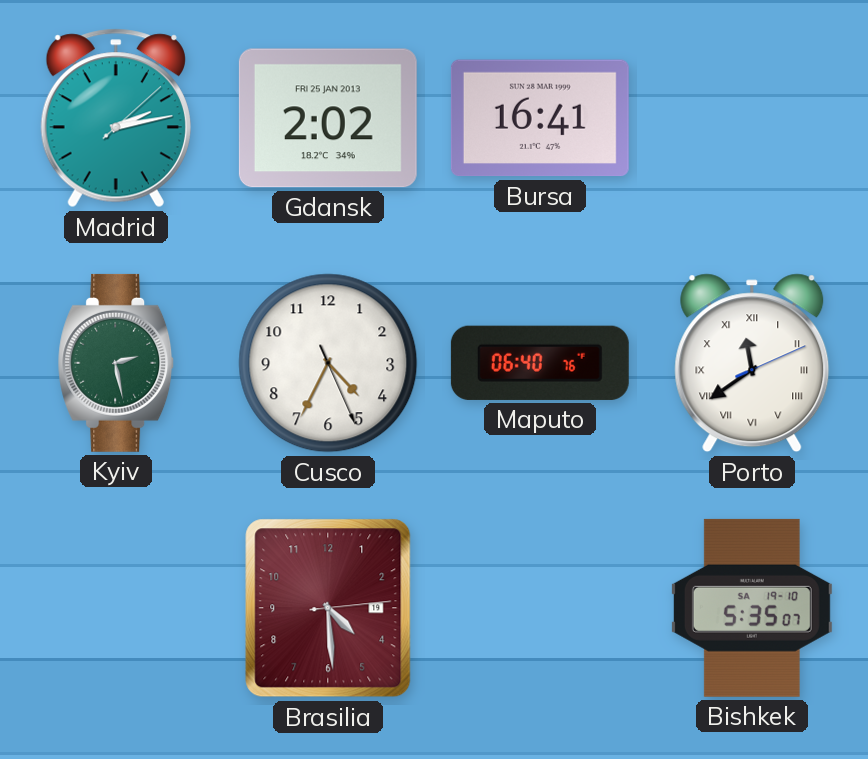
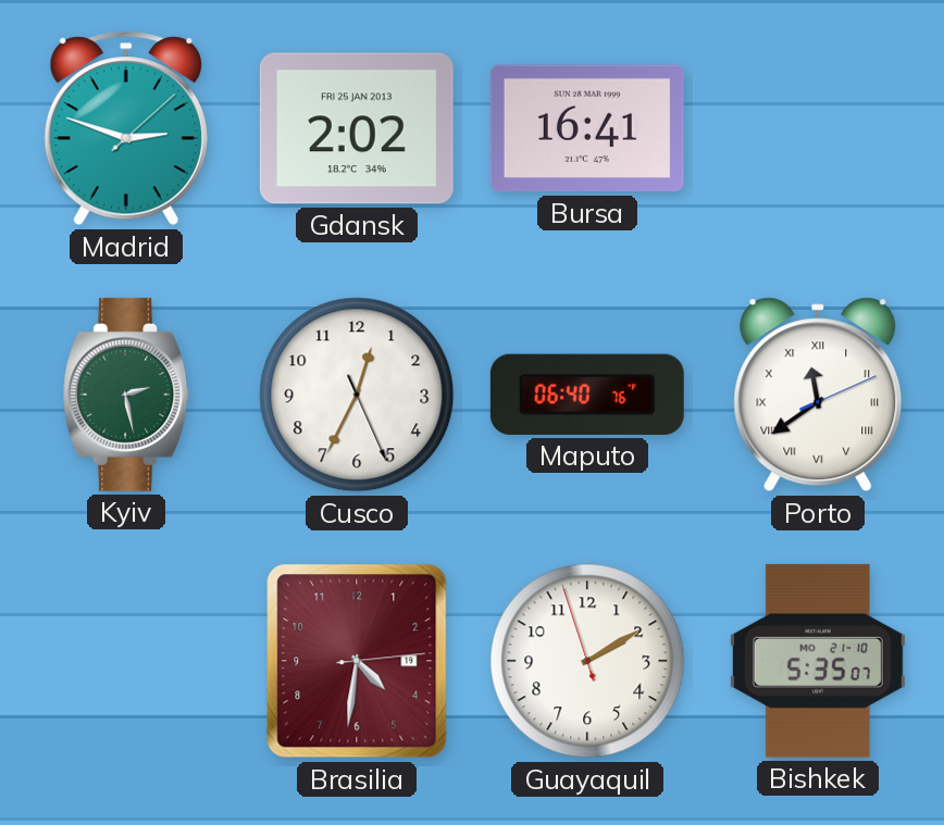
Madrid: 2:13 -> 2:48
Cusco: 4:34 -> 12:34
Brasilia: 4:29 -> 4:31
Guayaquil: none -> 2:09
Bishkek date: SA 19-10 -> MO 21-10
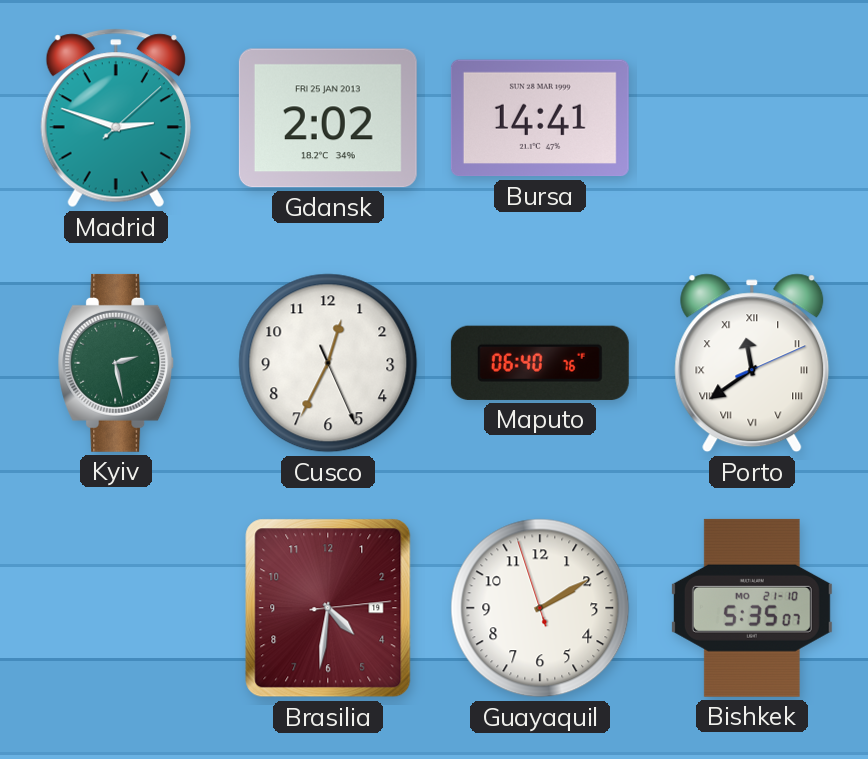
Bursa: 16:41 -> 14:41
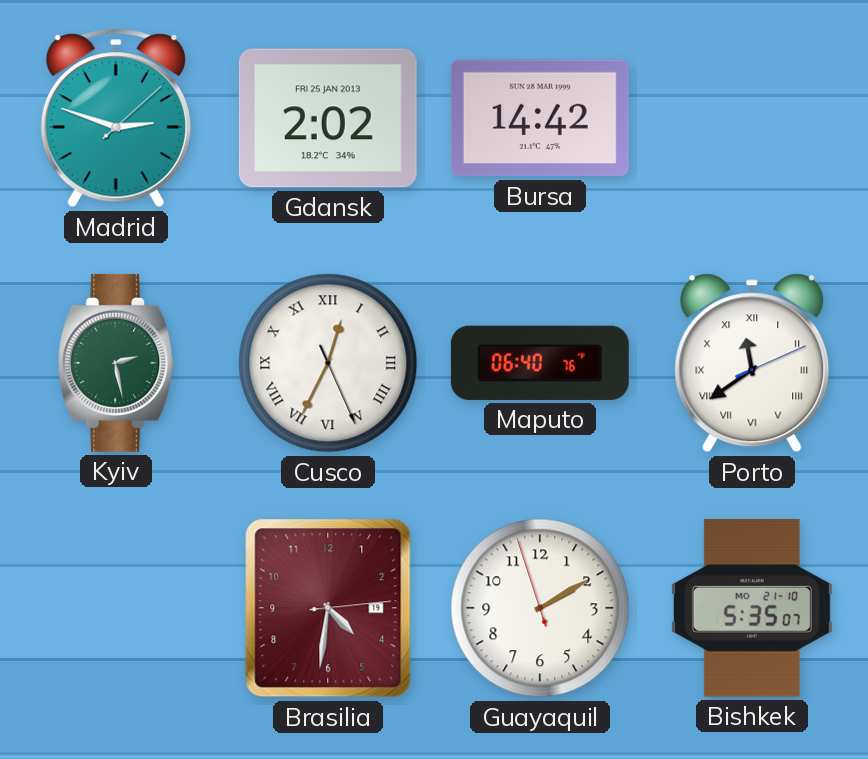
Bursa: 14:41 -> 14:42
Cusco numerals: Arabic -> Roman
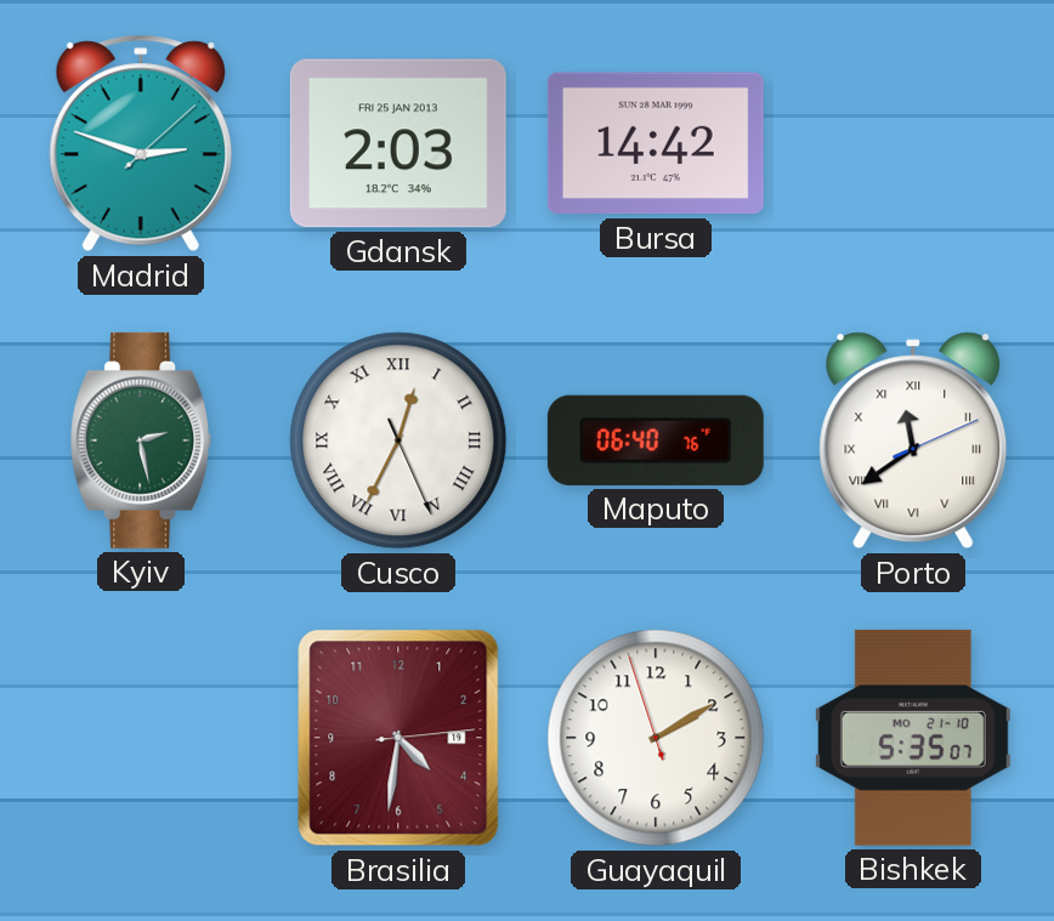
Gdansk: 2:02 -> 2:03
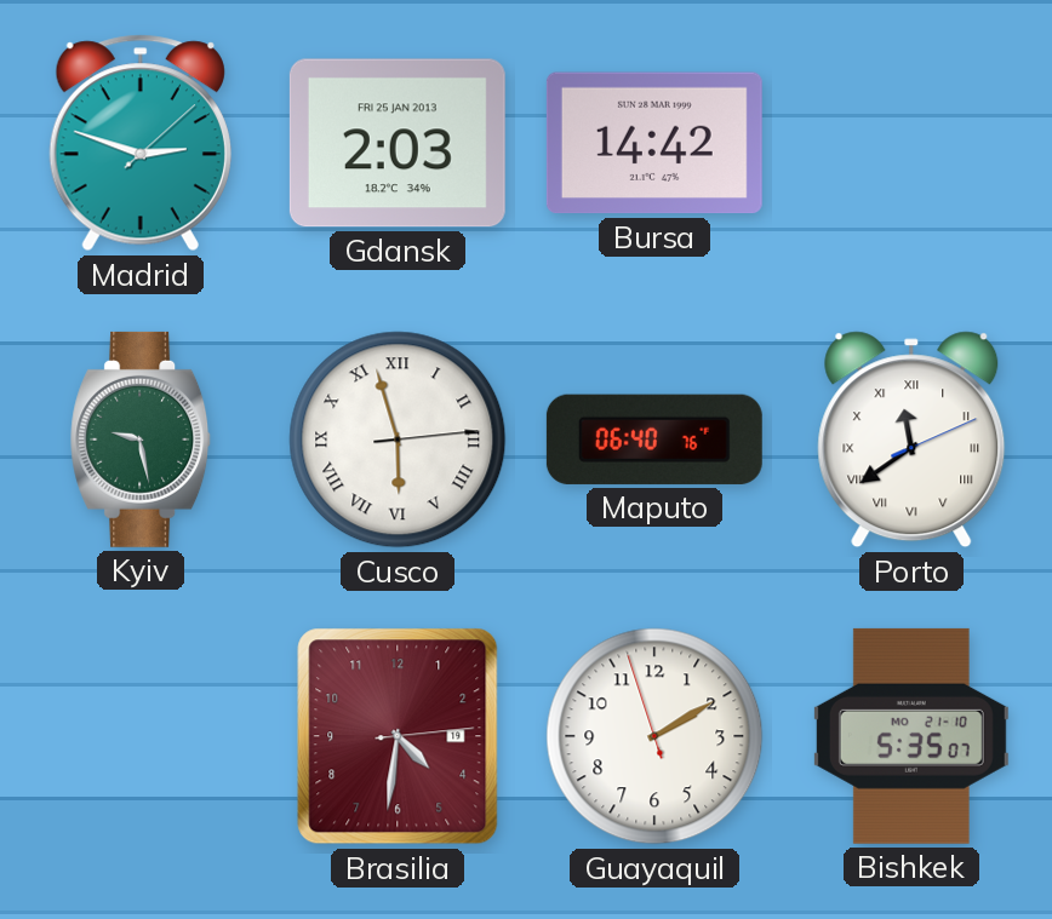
Kyiv: 2:28 -> 9:28
Cusco: 12:34 -> 5:57
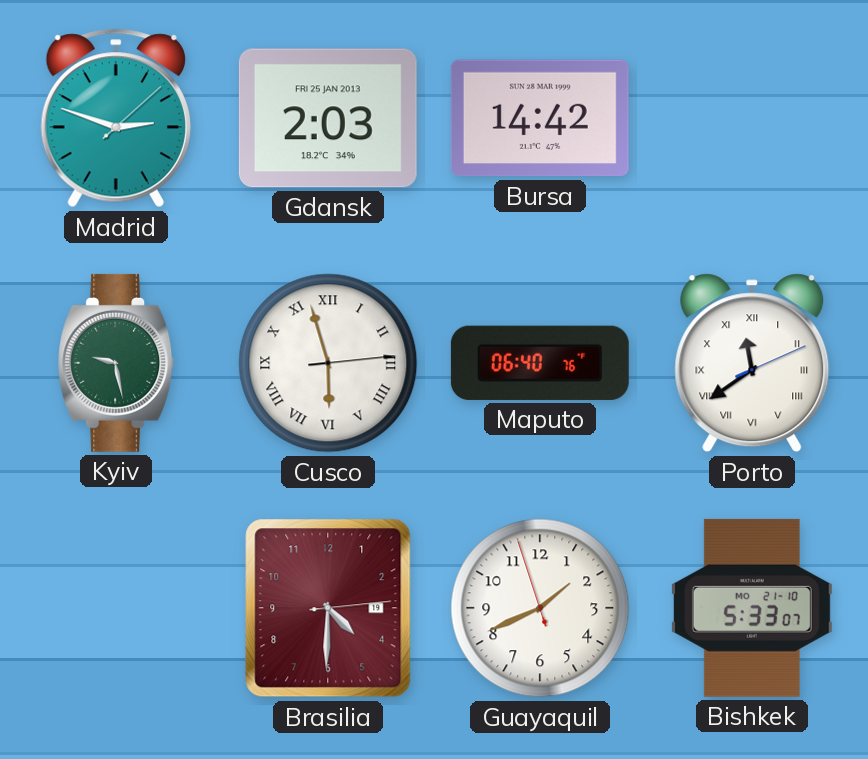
Brasilia: 4:31 -> 4:30
Guayaquil: 2:09 -> 1:40
Bishkek: 5:35 -> 5:33
